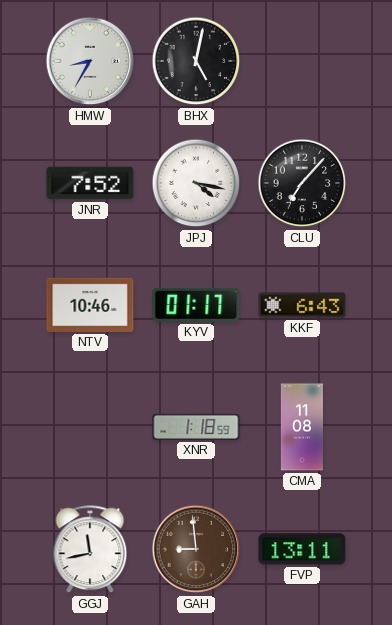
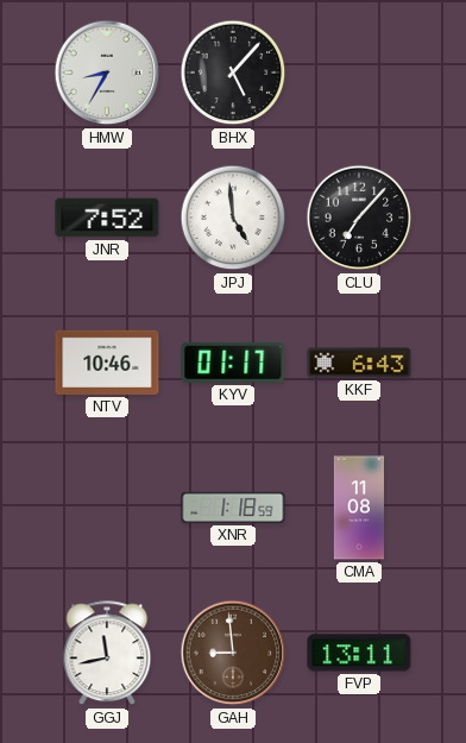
BHX: 5:02 -> 5:07
JPJ: 4:17 -> 4:59
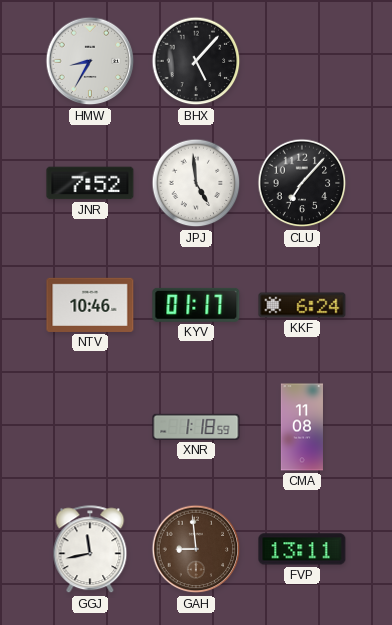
KKF: 6:43 -> 6:24
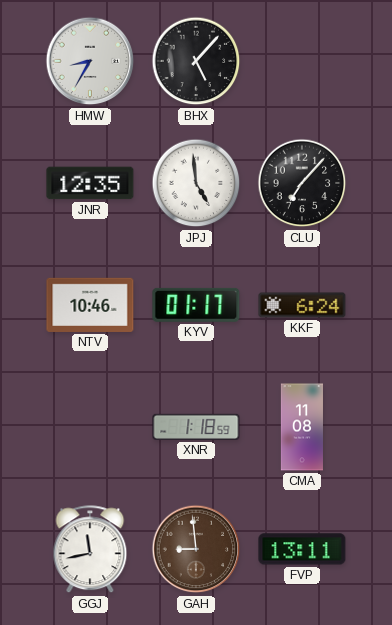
JNR: 7:52 -> 12:35
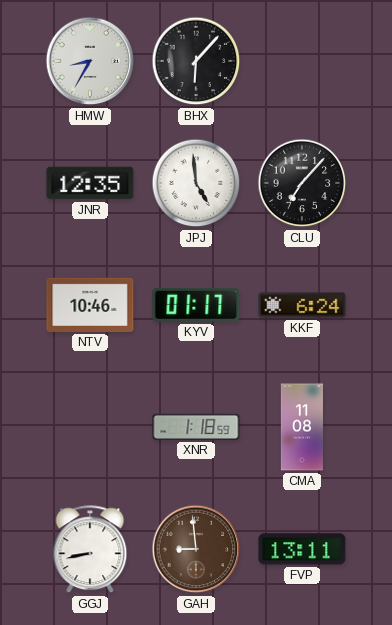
BHX: 5:07 -> 6:07
GGJ: 11:43 -> 8:43
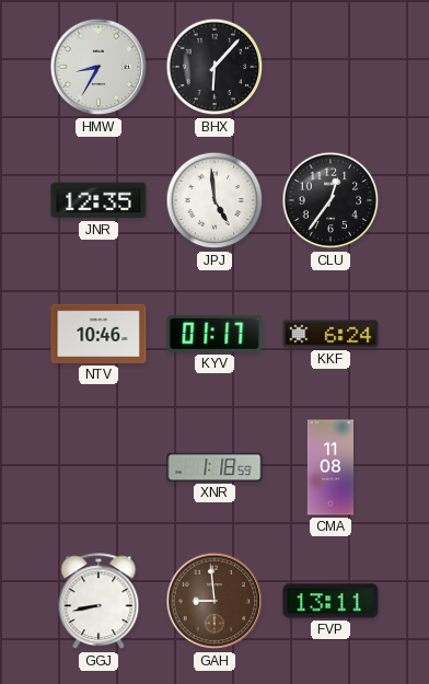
CLU: 7:07 -> 12:36
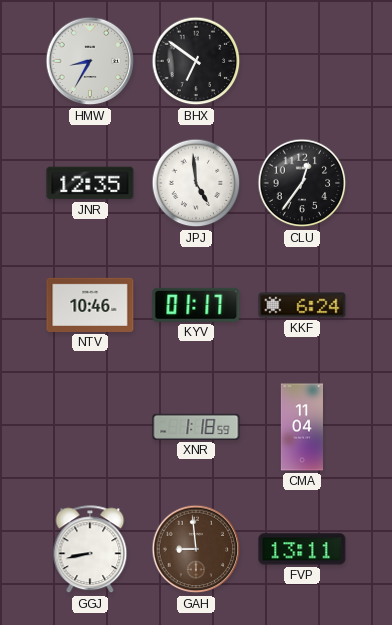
BHX: 6:07 -> 6:51
CMA: 11:08 -> 11:04
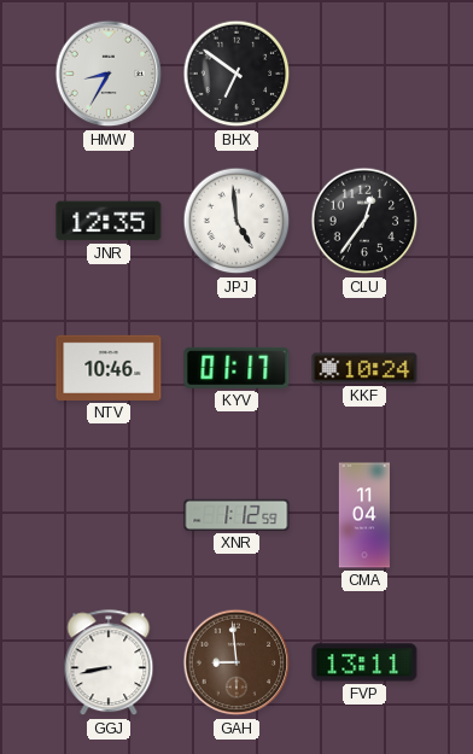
KKF: 6:24 -> 10:24
XNR: 1:18 -> 1:12
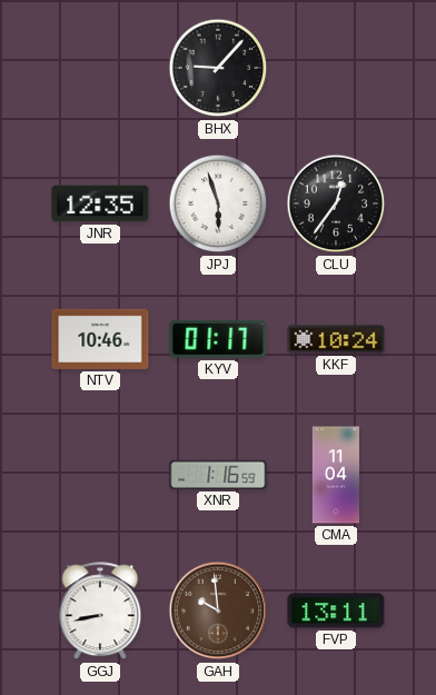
HMW: 8:35 -> none
BHX: 6:51 -> 9:07
JPJ: 4:59 -> 5:57
XNR: 1:12 -> 1:16
GAH: 8:59 -> 9:59
